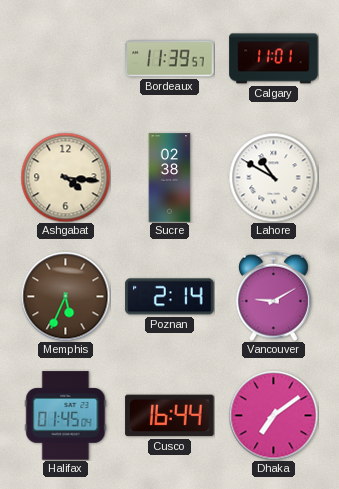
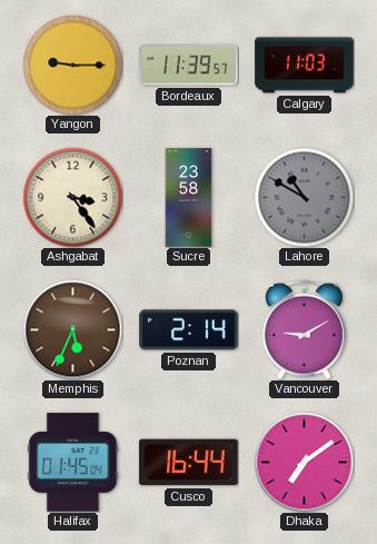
Yangon: none -> 9:15
Calgary: 11:01 -> 11:03
Ashgabat: 4:16 -> 3:24
Sucre: 02:38 -> 23:58
Lahore dial: white -> grey
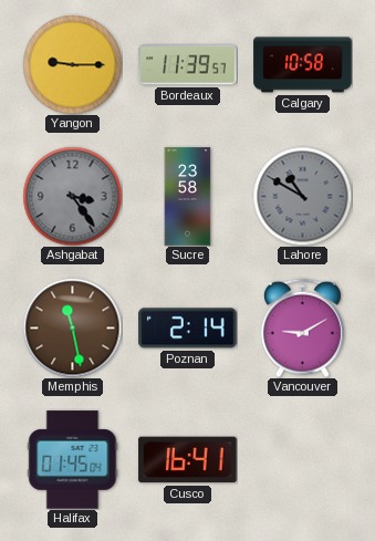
Calgary: 11:03 -> 10:58
Ashgabat dial: cream -> grey
Memphis: 5:34 -> 11:28
Cusco: 16:44 -> 16:41
Dhaka: 7:09 -> none
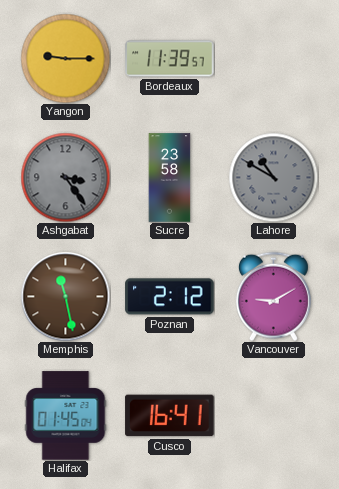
Calgary: 10:58 -> none
Poznan: 2:14 -> 2:12
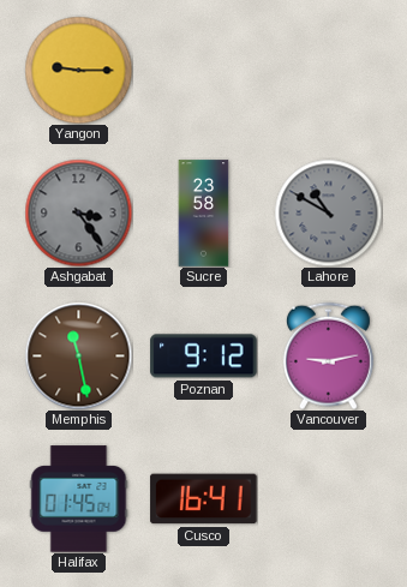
Bordeaux: 11:39 -> none
Poznan: 2:12 -> 9:12
Vancouver: 9:10 -> 9:13
